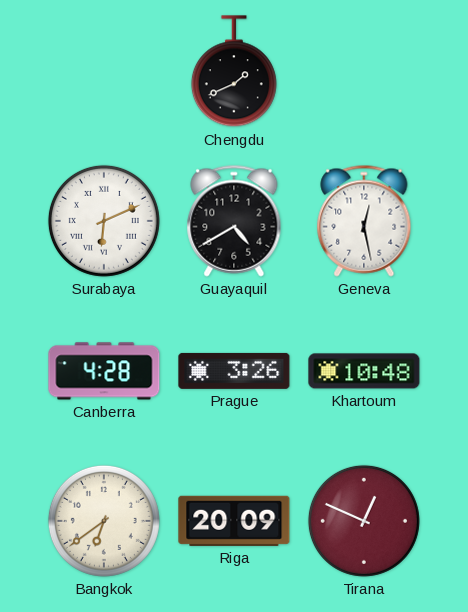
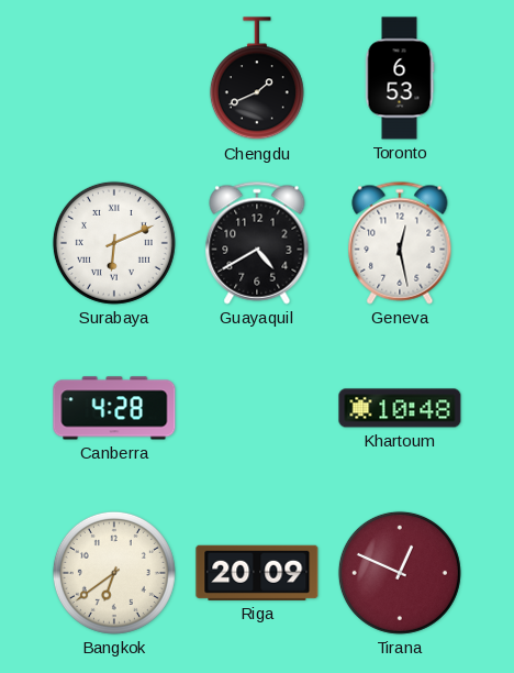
Toronto: none -> 6:53
Prague: 3:26 -> none
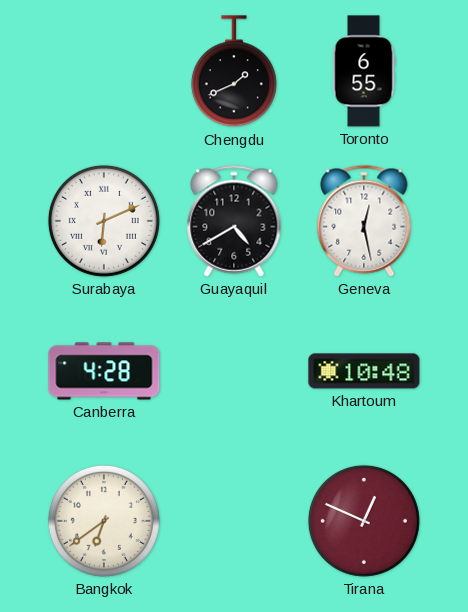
Toronto: 6:53 -> 6:55
Riga: 20:09 -> none
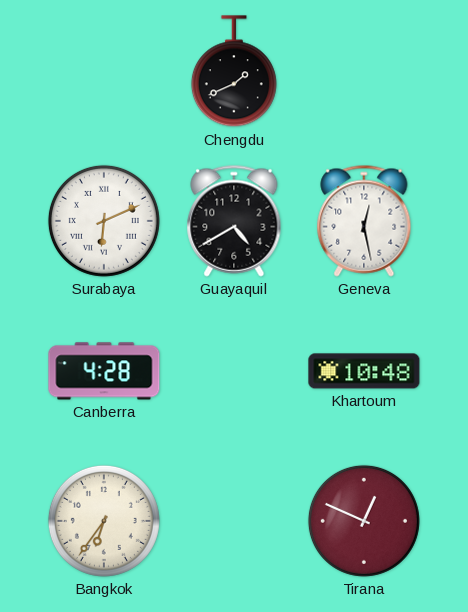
Toronto: 6:55 -> none
Bangkok: 6:39 -> 6:36
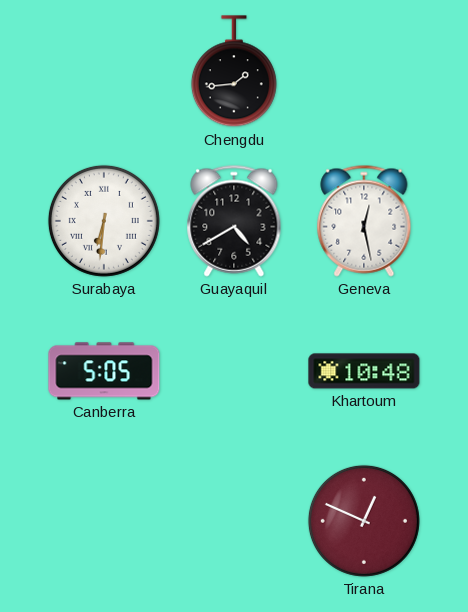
Chengdu: 1:41 -> 1:44
Surabaya: 6:11 -> 6:31
Canberra: 4:28 -> 5:05
Bangkok: 6:36 -> none
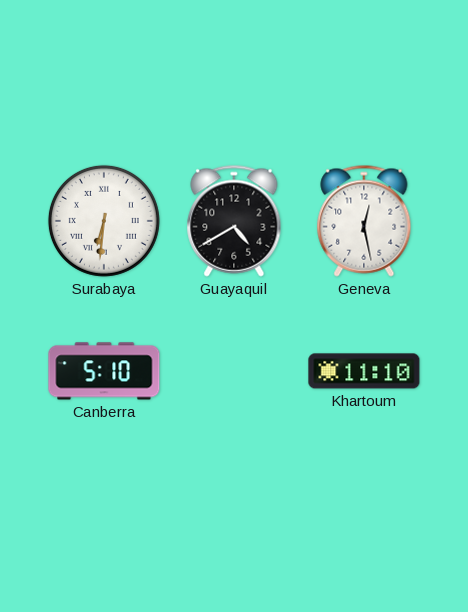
Chengdu: 1:44 -> none
Canberra: 5:05 -> 5:10
Khartoum: 10:48 -> 11:10
Tirana: 12:49 -> none
